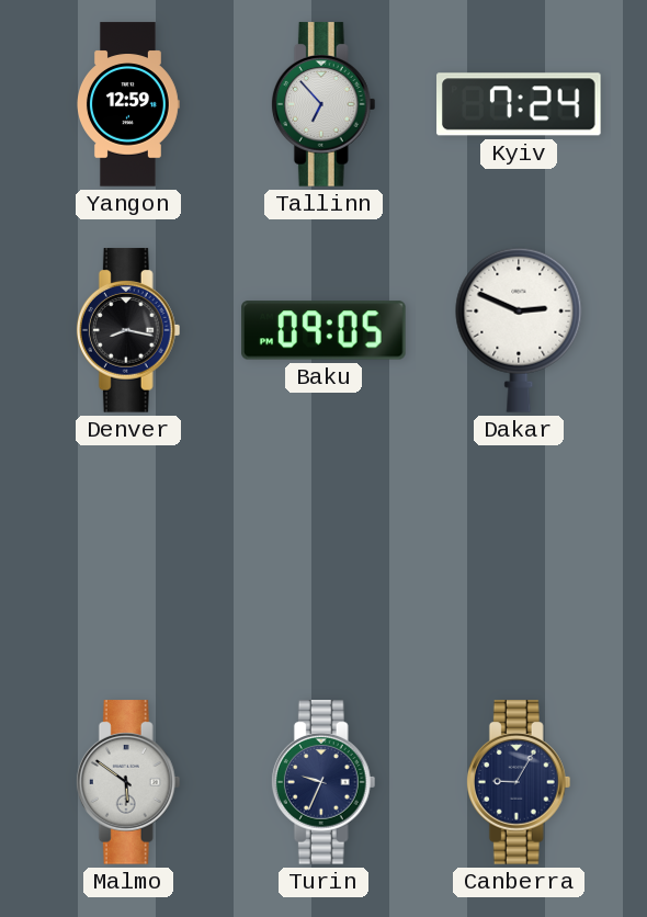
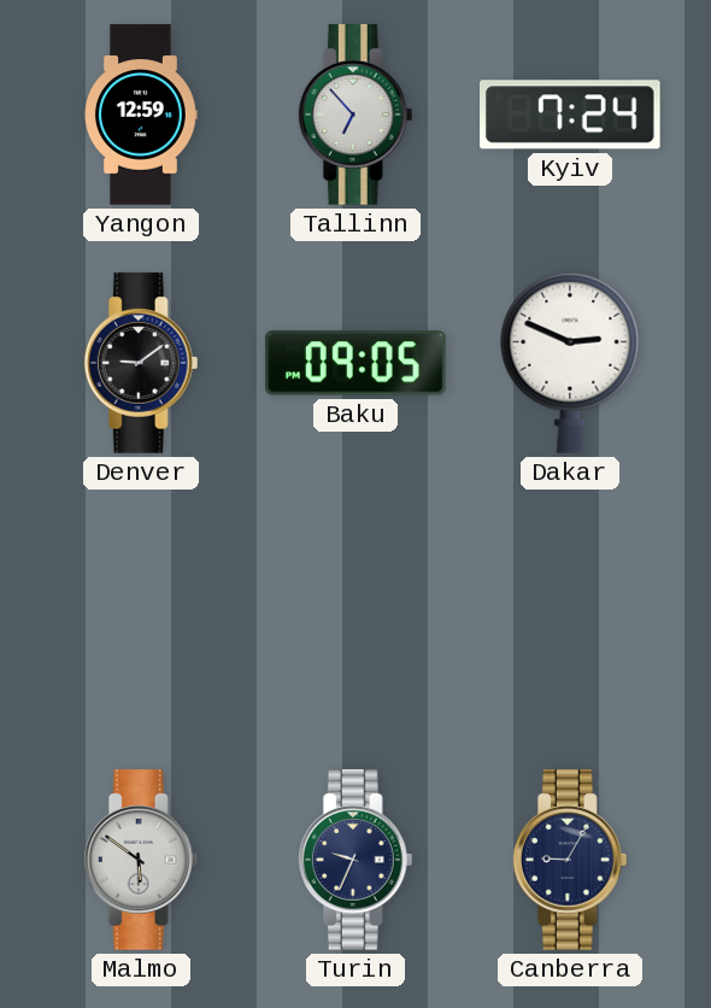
Denver: 8:17 -> 9:09
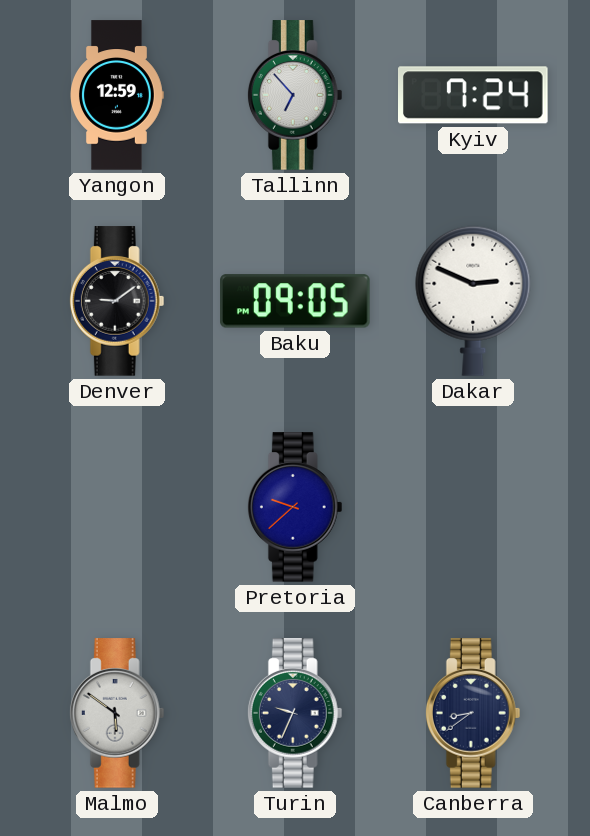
Pretoria: none -> 9:38
Canberra: 9:05 -> 8:39
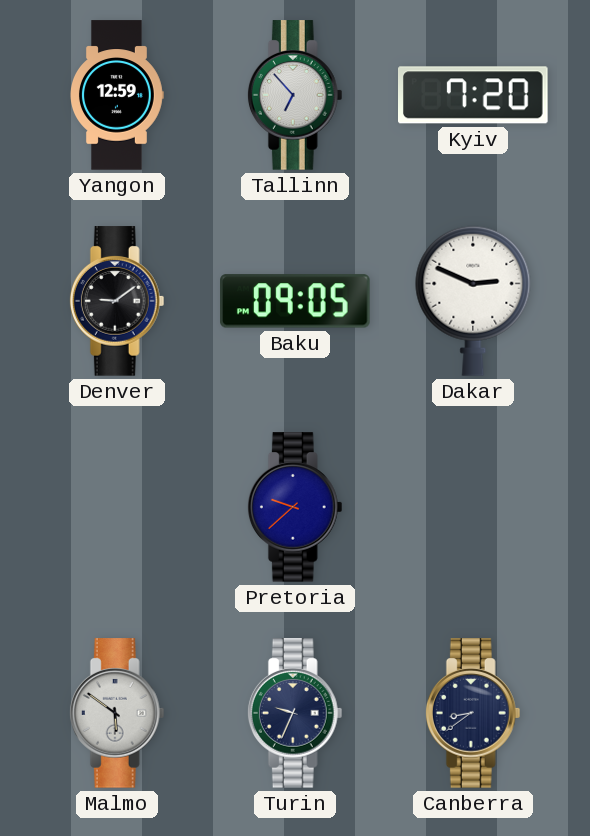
Kyiv: 7:24 -> 7:20
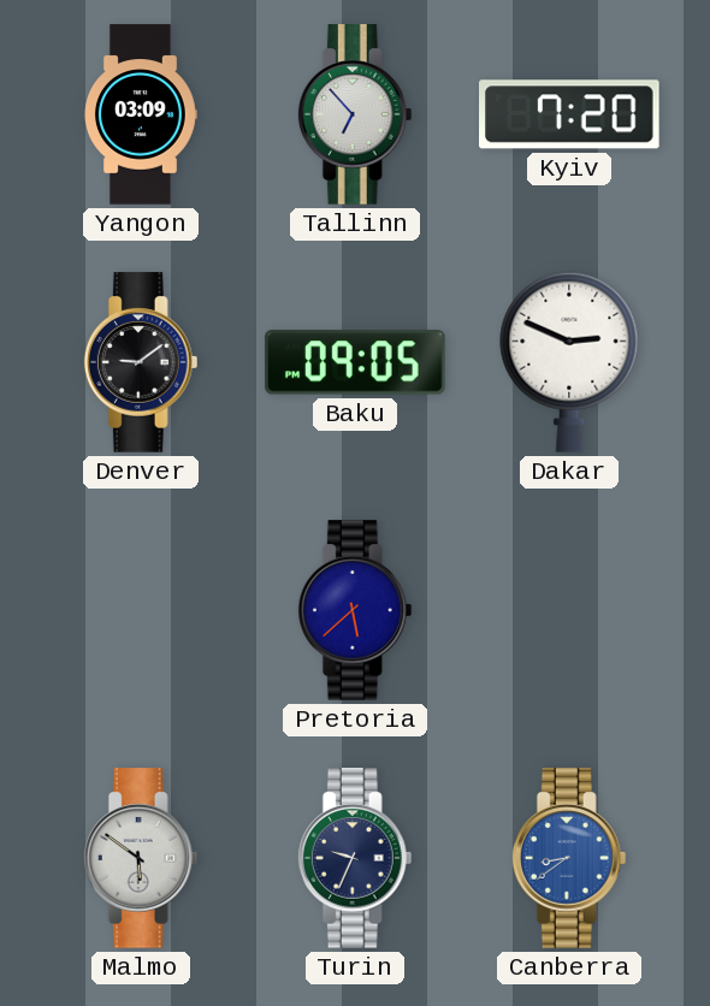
Yangon: 12:59 -> 03:09
Pretoria: 9:38 -> 5:38
Canberra dial: navy -> blue
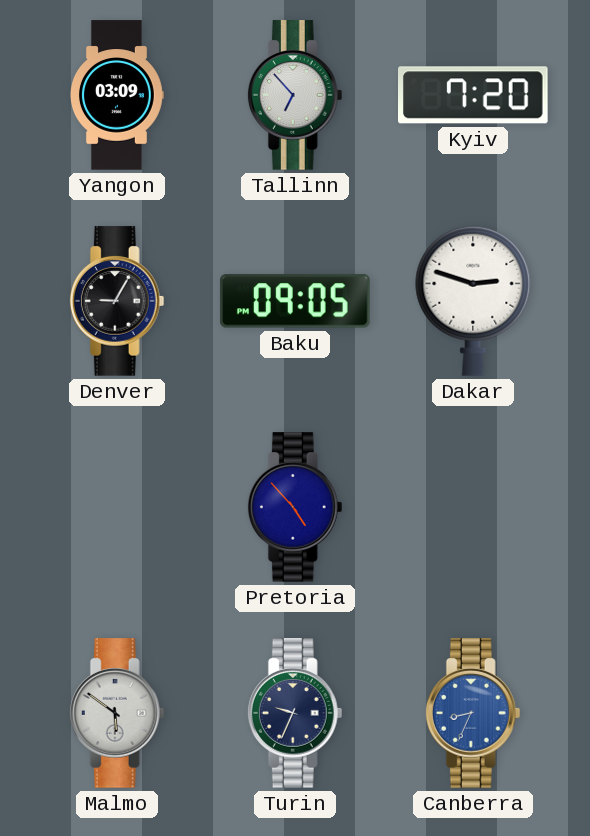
Denver: 9:09 -> 9:05
Dakar: 2:49 -> 2:48
Pretoria: 5:38 -> 4:53
Canberra: 8:39 -> 8:34
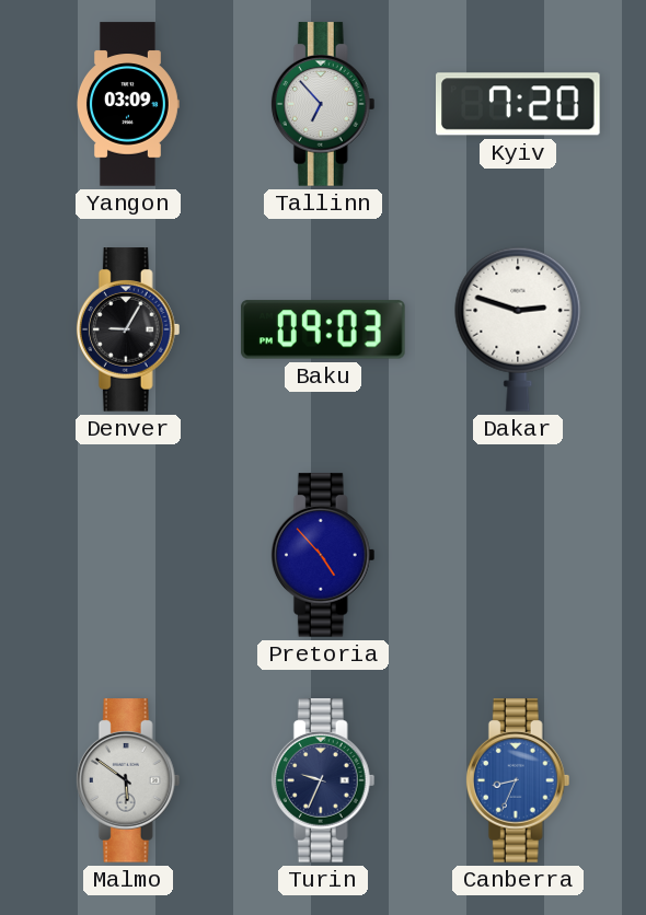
Baku: 09:05 -> 09:03
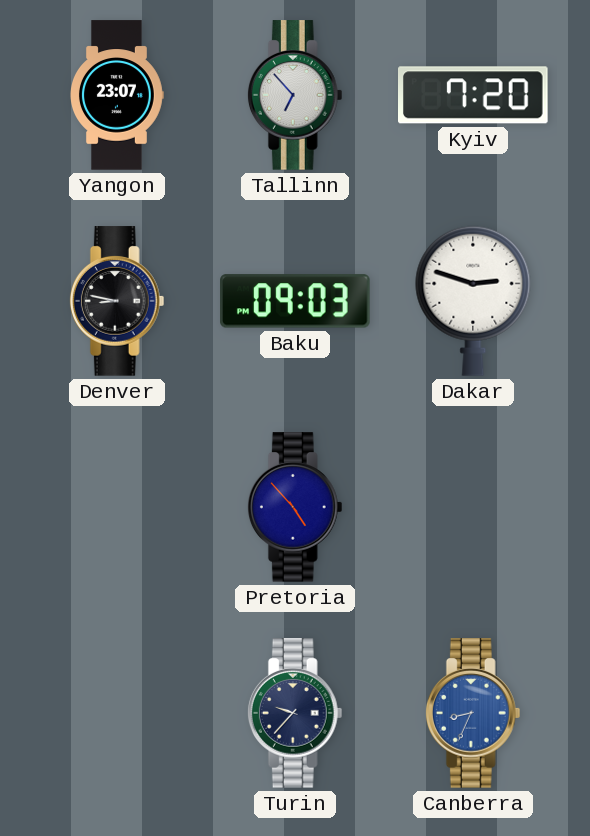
Yangon: 03:09 -> 23:07
Denver: 9:05 -> 8:47
Malmo: 5:51 -> none
Turin: 9:34 -> 9:37
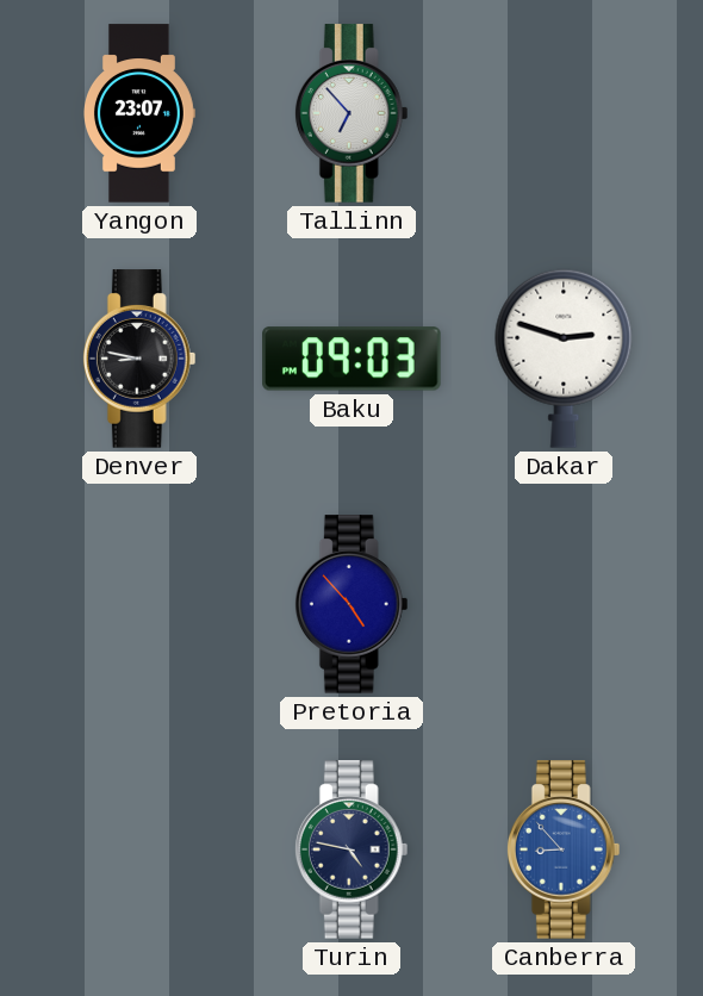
Kyiv: 7:20 -> none
Turin: 9:37 -> 4:47
Canberra: 8:34 -> 8:53
